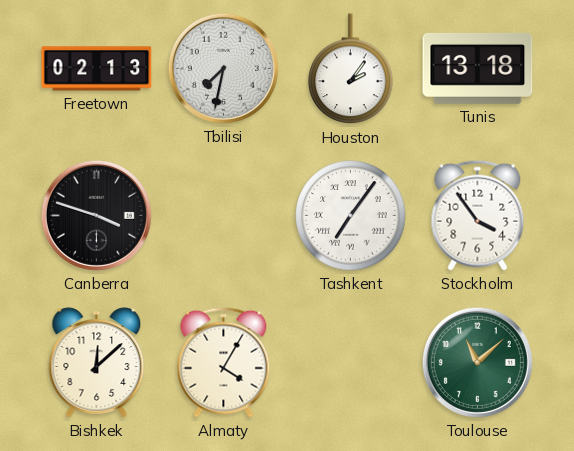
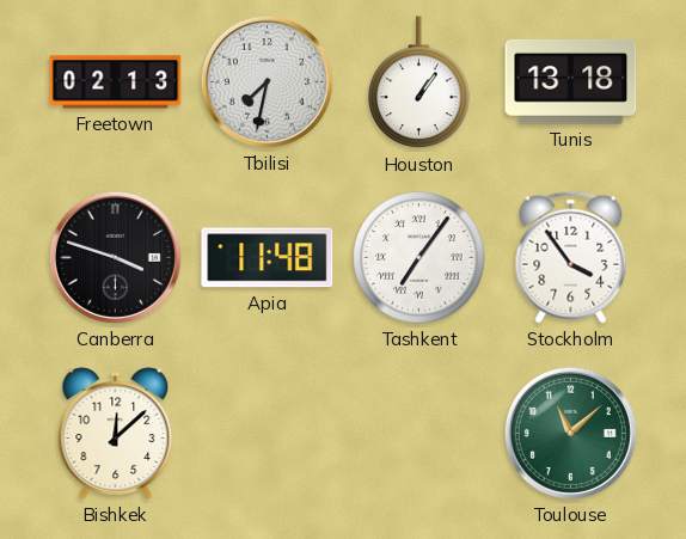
Houston: 2:06 -> 1:06
Apia: none -> 11:48
Almaty: 4:05 -> none
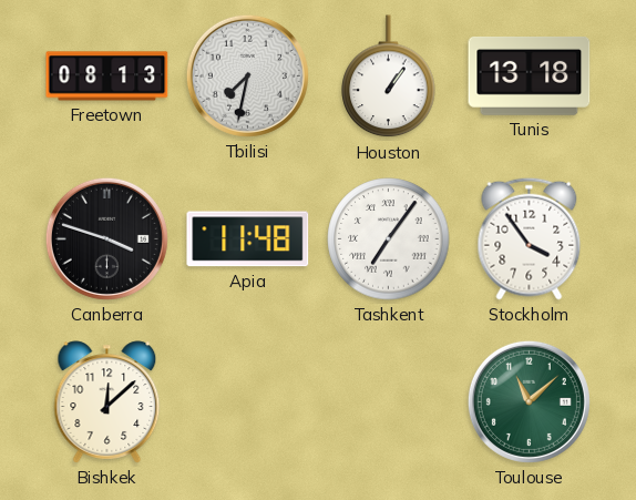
Freetown: 02:13 -> 08:13
